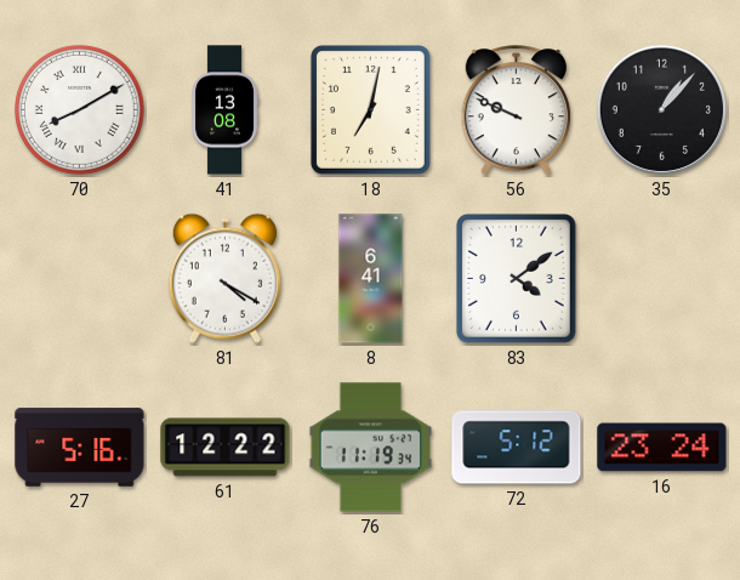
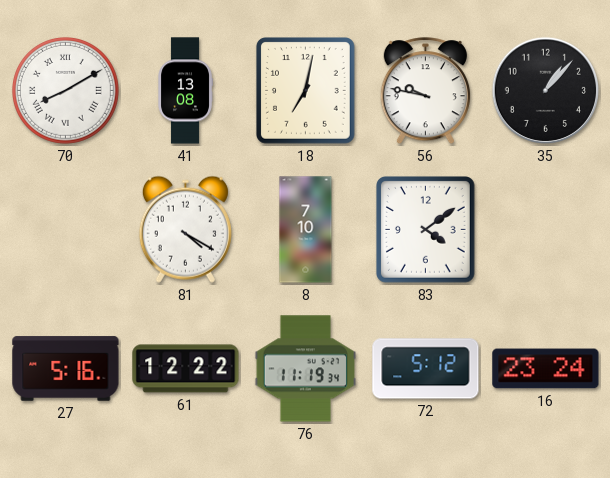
56: 9:49 -> 9:47
8: 6:41 -> 7:10
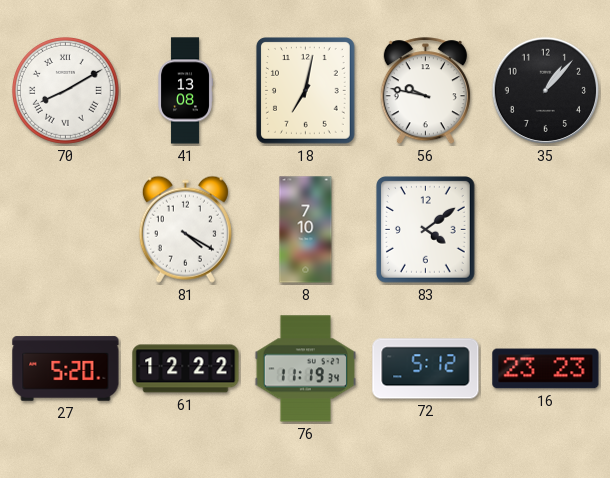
27: 5:16 -> 5:20
16: 23:24 -> 23:23
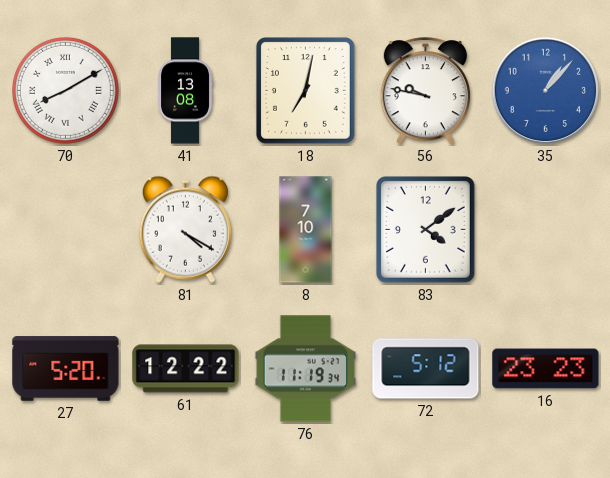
35 dial: black -> blue
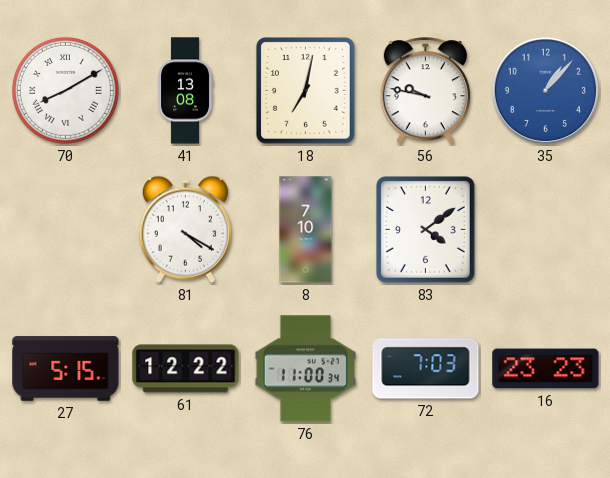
27: 5:20 -> 5:15
76: 11:19 -> 11:00
72: 5:12 -> 7:03
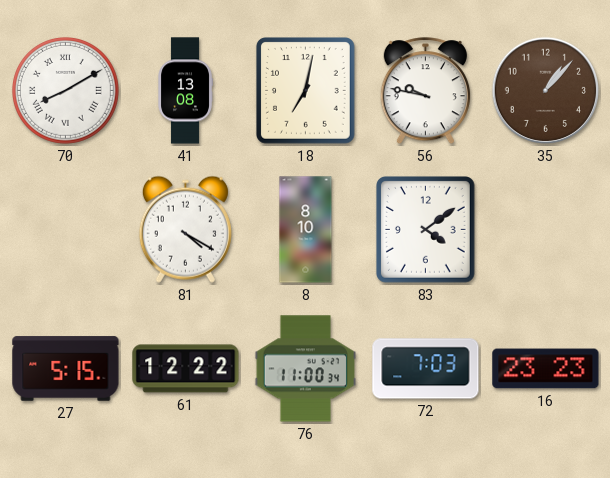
35 dial: blue -> brown
8: 7:10 -> 8:10
